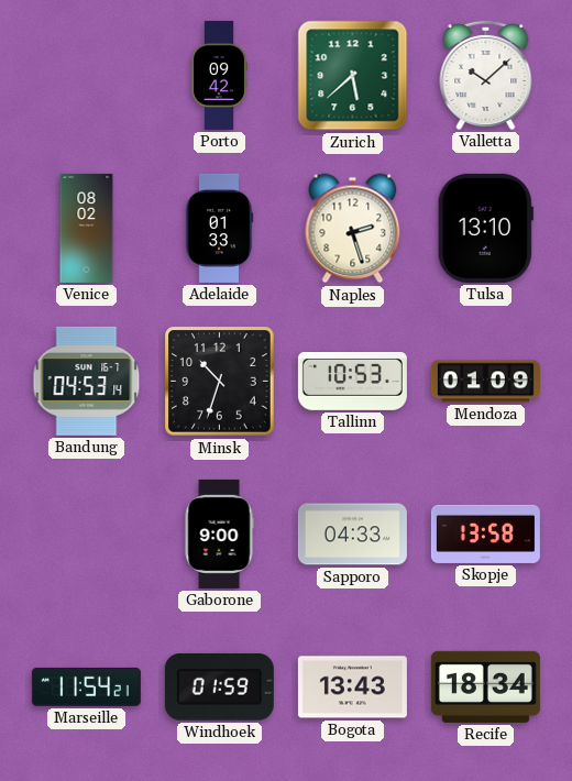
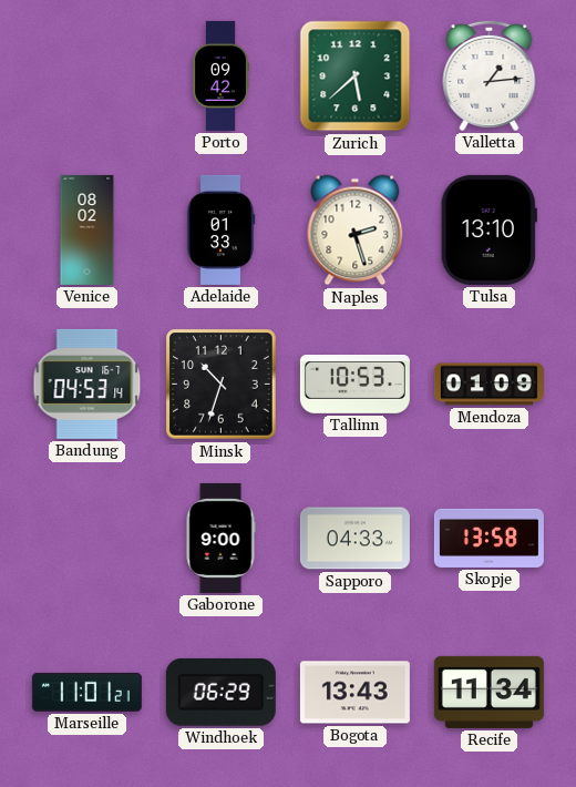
Valletta: 10:08 -> 1:14
Marseille: 11:54 -> 11:01
Windhoek: 01:59 -> 06:29
Recife: 18:34 -> 11:34
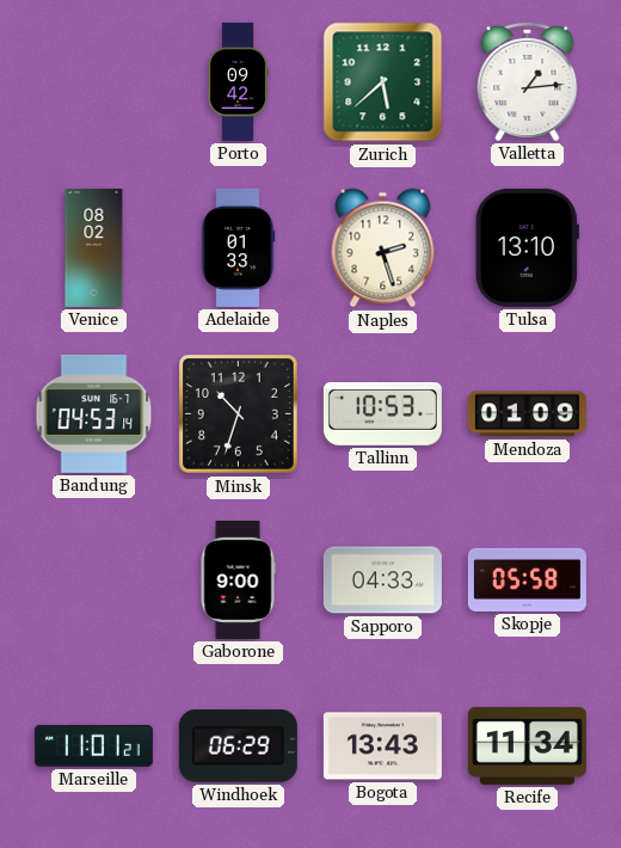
Skopje: 13:58 -> 05:58
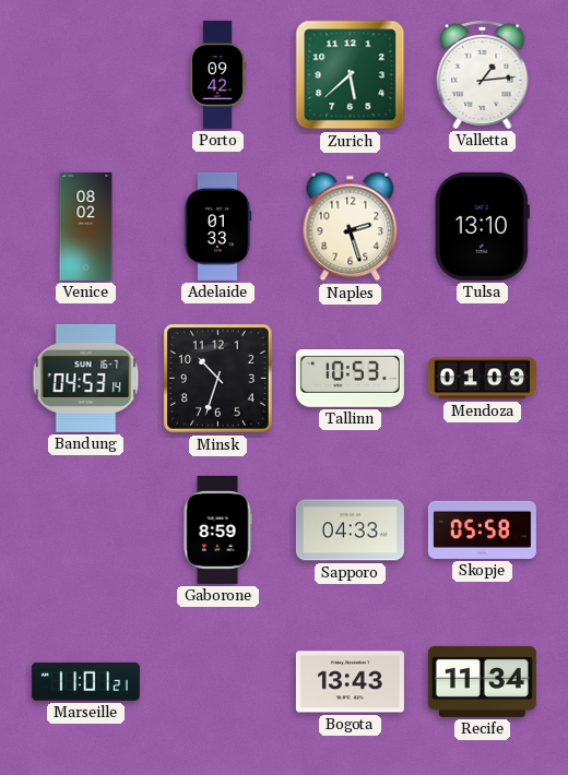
Gaborone: 9:00 -> 8:59
Windhoek: 06:29 -> none
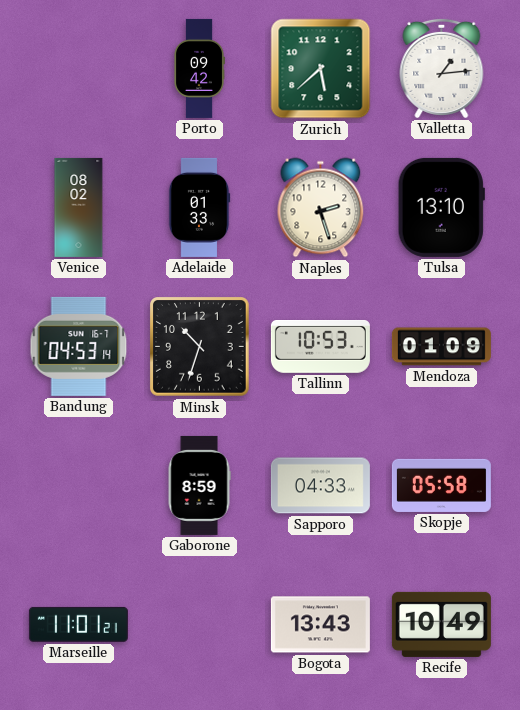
Recife: 11:34 -> 10:49
